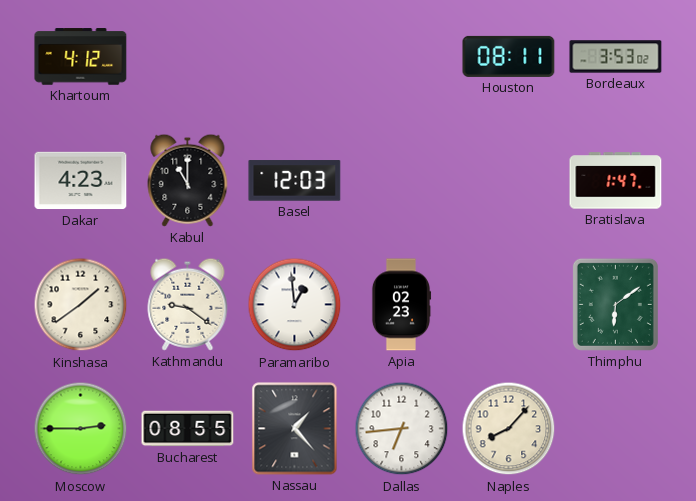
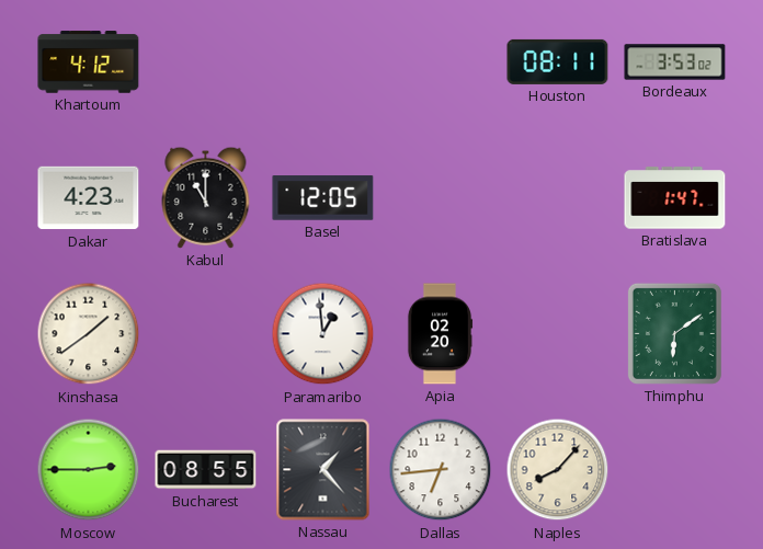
Basel: 12:03 -> 12:05
Kathmandu: 9:21 -> none
Apia: 02:23 -> 02:20
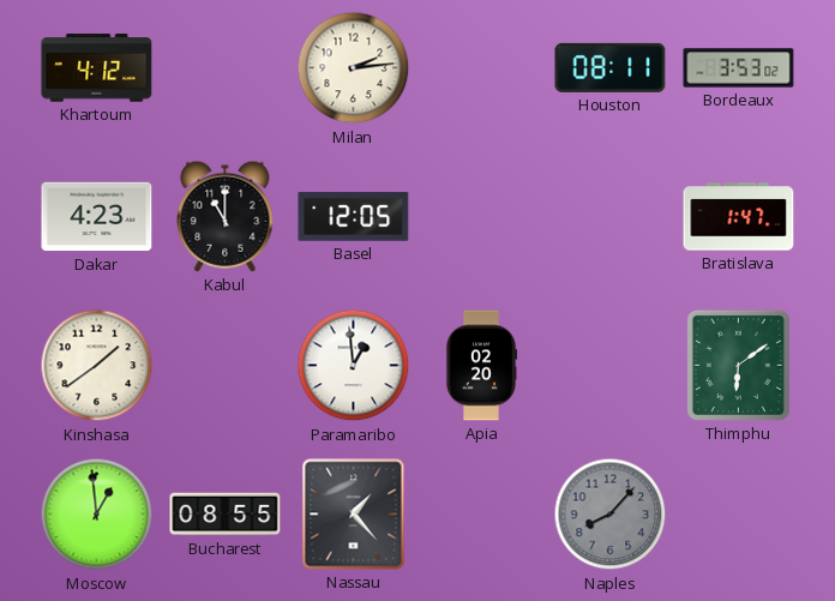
Milan: none -> 2:14
Moscow: 2:45 -> 12:59
Dallas: 6:44 -> none
Naples dial: cream -> grey
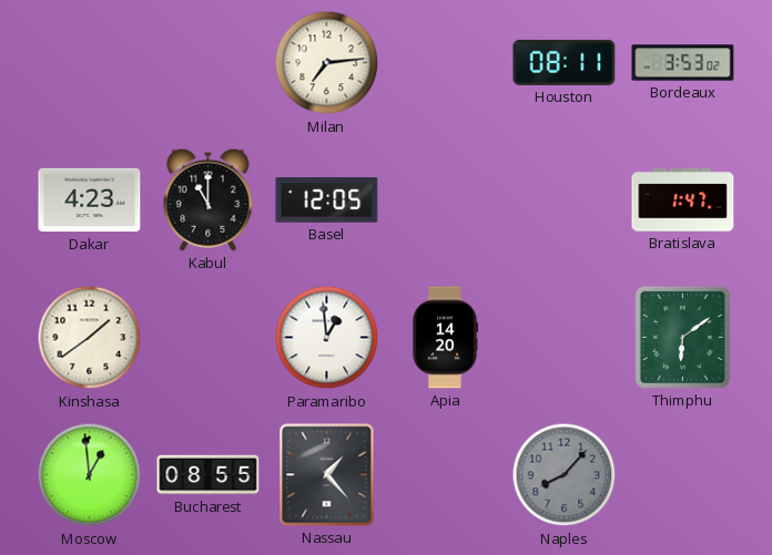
Khartoum: 4:12 -> none
Milan: 2:14 -> 7:14
Apia: 02:20 -> 14:20
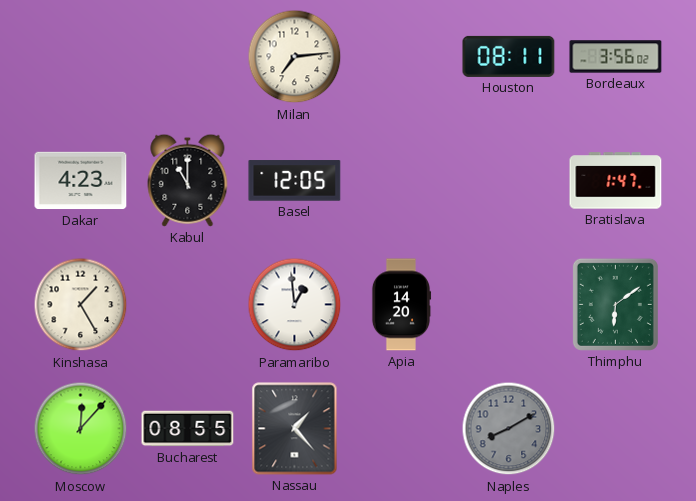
Bordeaux: 3:53 -> 3:56
Kinshasa: 1:39 -> 1:25
Moscow: 12:59 -> 12:07
Naples: 8:07 -> 8:10
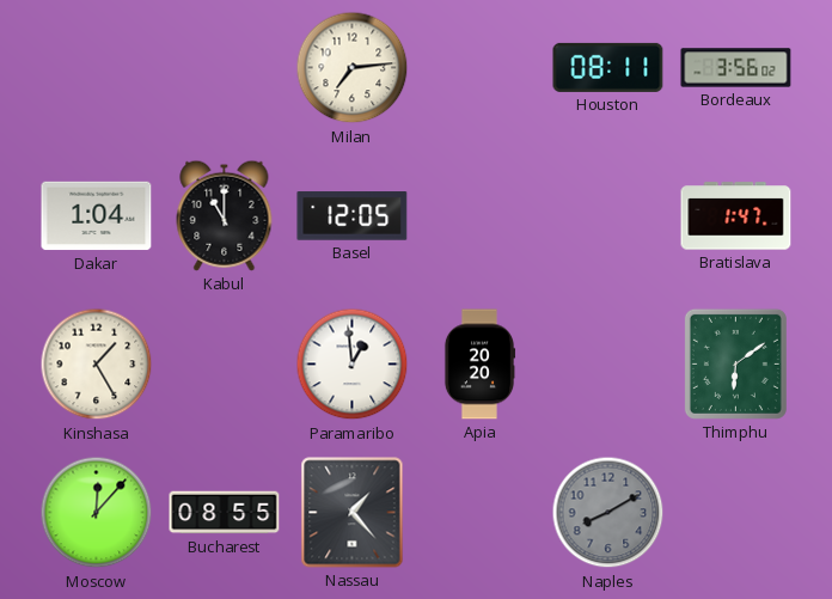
Dakar: 4:23 -> 1:04
Apia: 14:20 -> 20:20
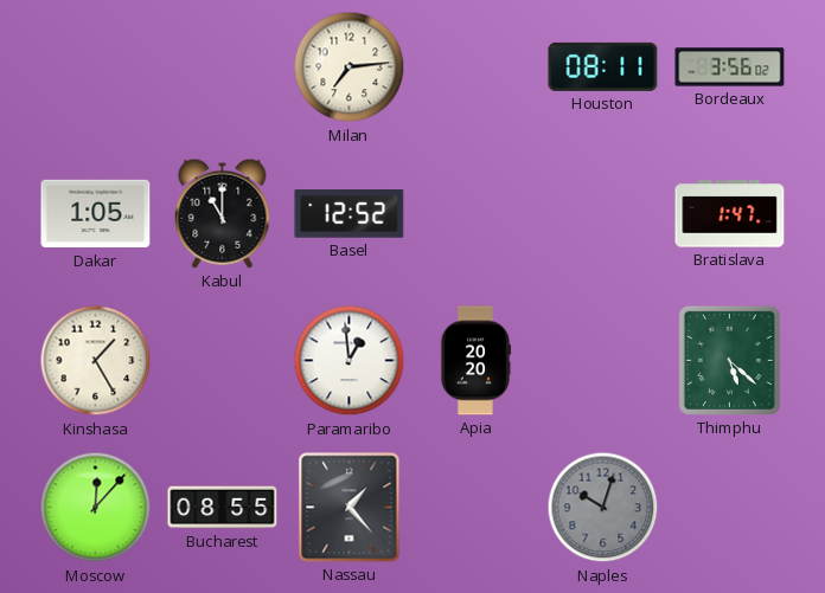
Dakar: 1:04 -> 1:05
Basel: 12:05 -> 12:52
Thimphu: 6:09 -> 5:22
Naples: 8:10 -> 10:03
